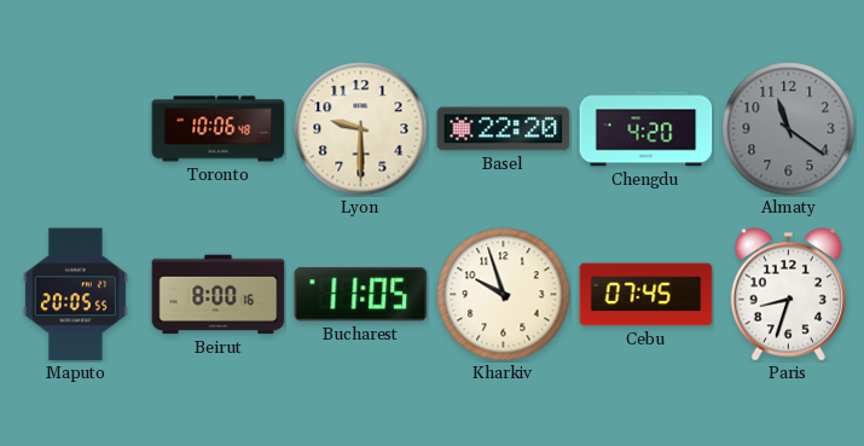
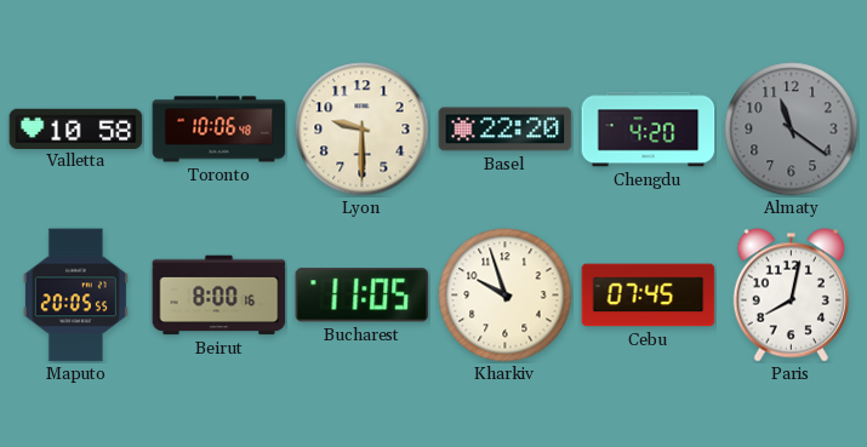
Valletta: none -> 10:58
Paris: 8:33 -> 8:02
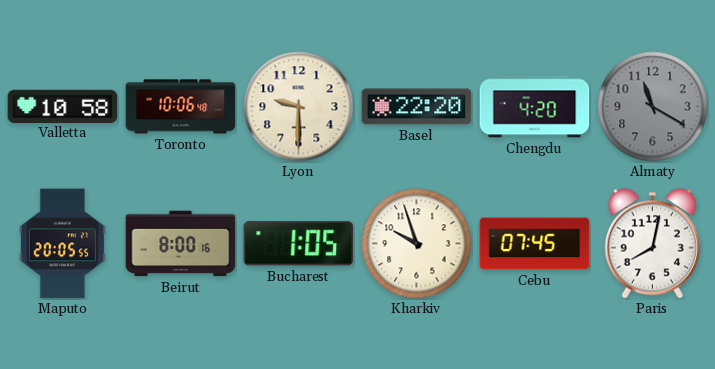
Almaty: 11:21 -> 11:20
Bucharest: 11:05 -> 1:05
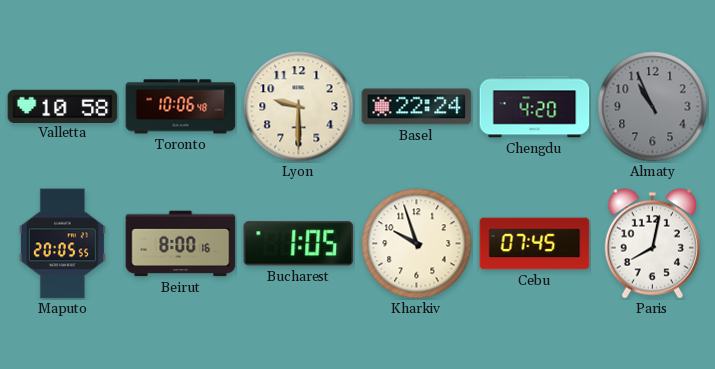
Basel: 22:20 -> 22:24
Almaty: 11:20 -> 10:56
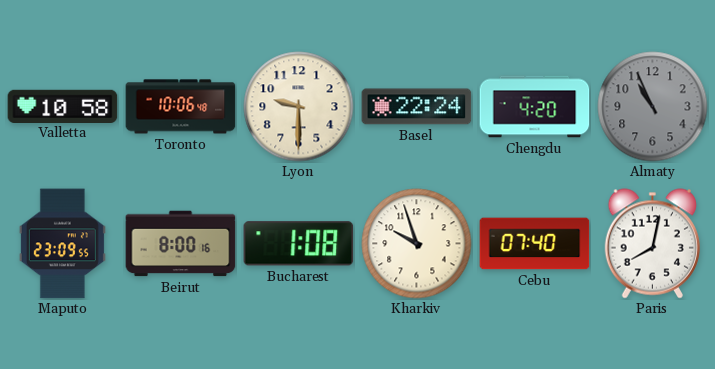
Maputo: 20:05 -> 23:09
Bucharest: 1:05 -> 1:08
Cebu: 07:45 -> 07:40
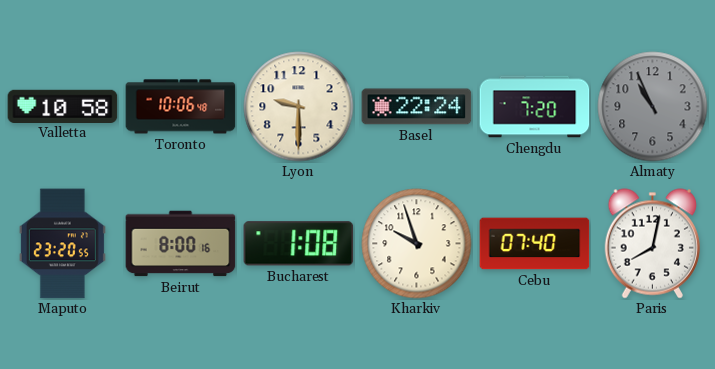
Chengdu: 4:20 -> 7:20
Maputo: 23:09 -> 23:20
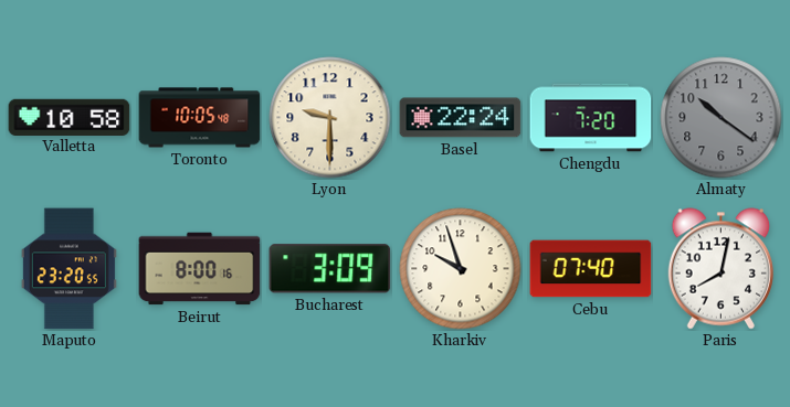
Toronto: 10:06 -> 10:05
Almaty: 10:56 -> 10:21
Bucharest: 1:08 -> 3:09
